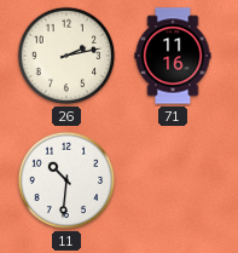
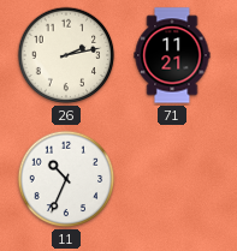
71: 11:16 -> 11:21
11: 10:31 -> 10:34
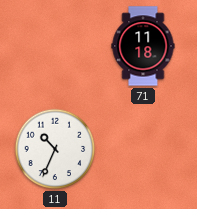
26: 2:13 -> none
71: 11:21 -> 11:18
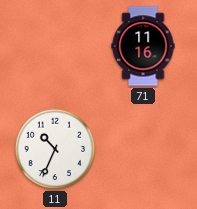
71: 11:18 -> 11:16
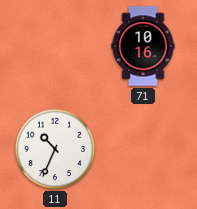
71: 11:16 -> 10:16
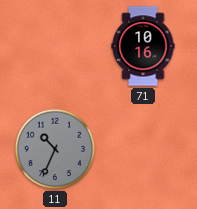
11 dial: white -> grey
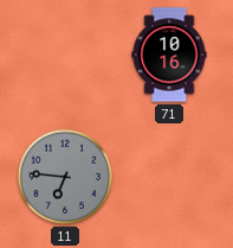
11: 10:34 -> 6:46
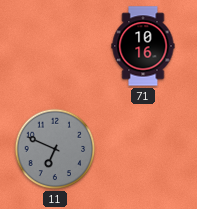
11: 6:46 -> 6:49
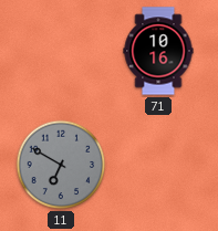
11: 6:49 -> 6:50
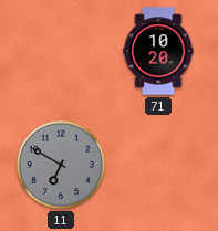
71: 10:16 -> 10:20
